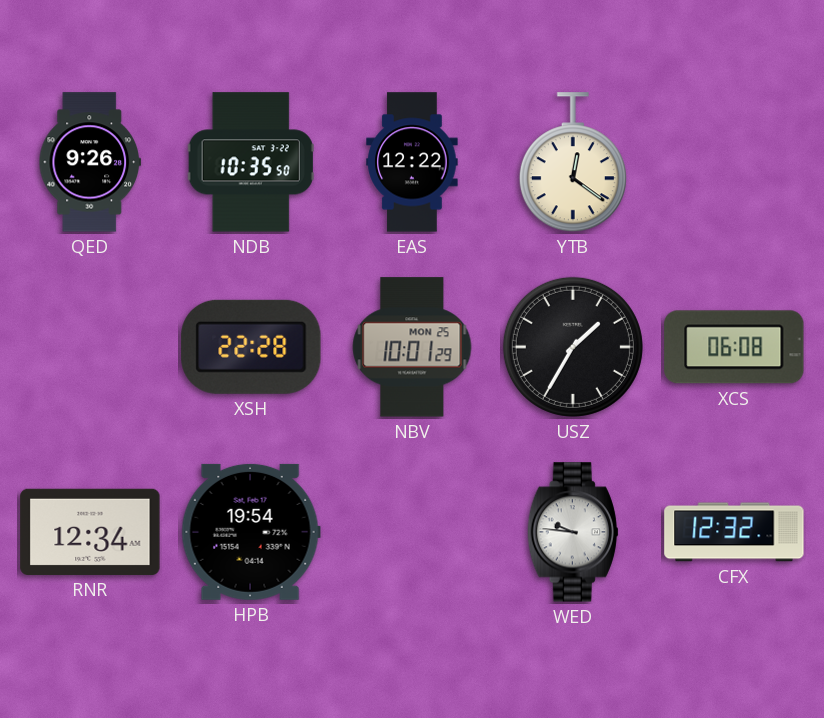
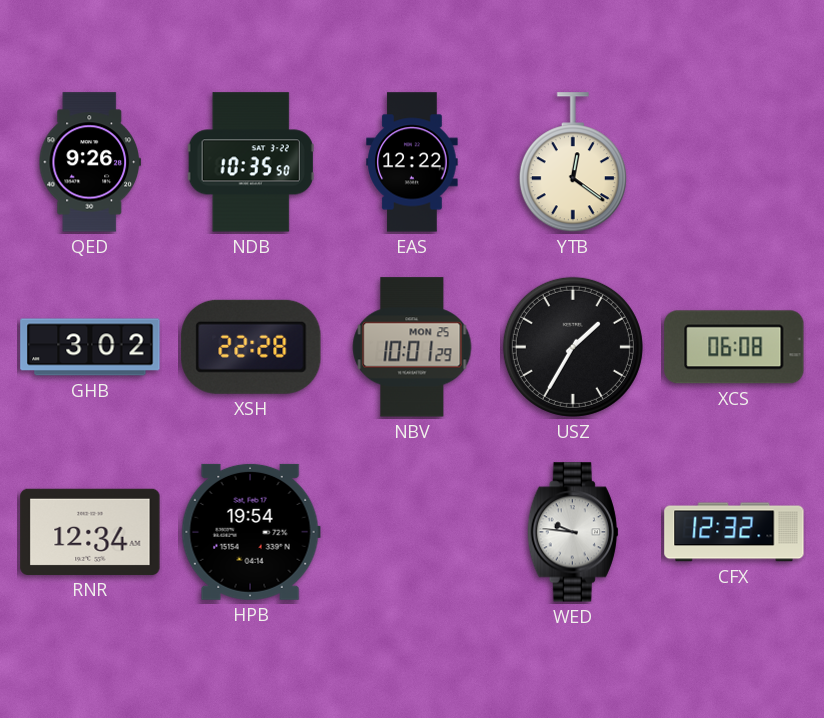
GHB: none -> 3:02
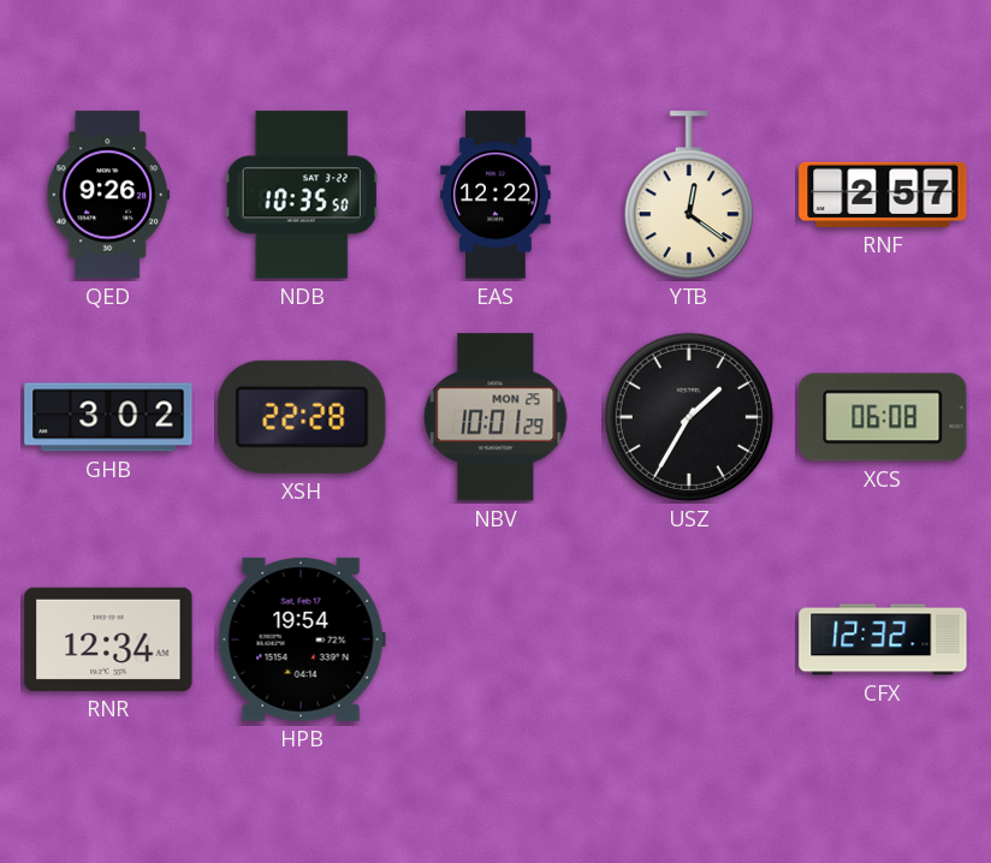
RNF: none -> 2:57
WED: 9:46 -> none
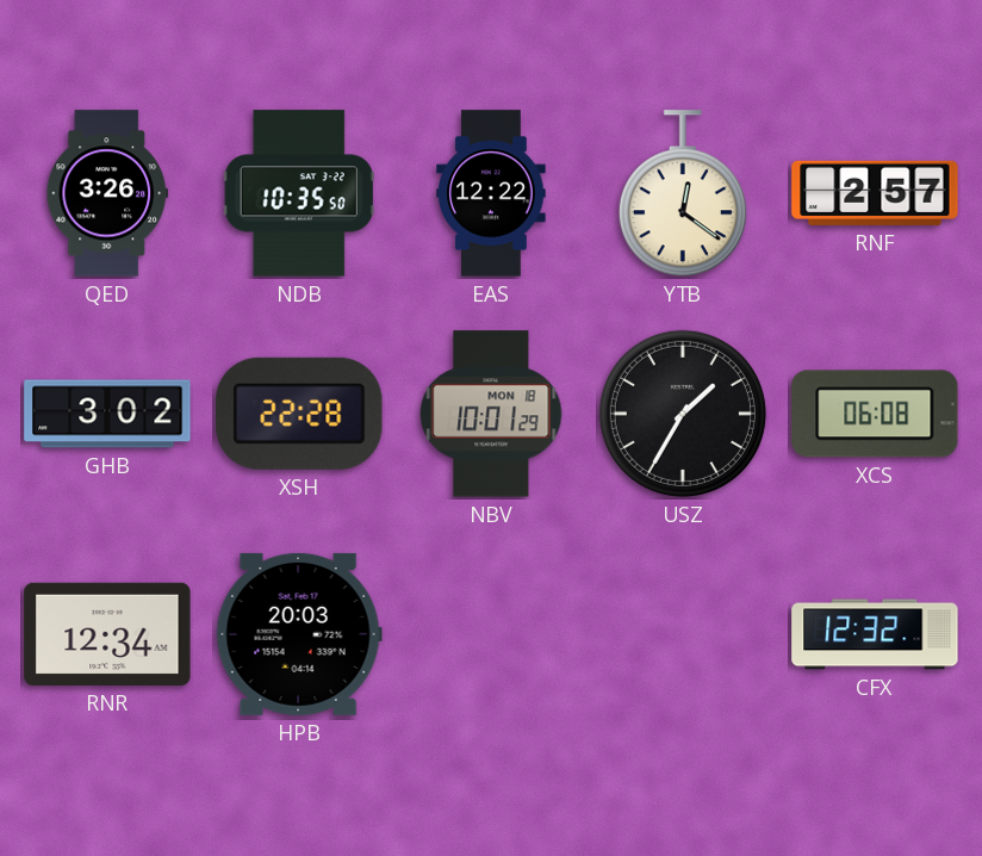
QED: 9:26 -> 3:26
NBV date: MON 25 -> MON 18
HPB: 19:54 -> 20:03
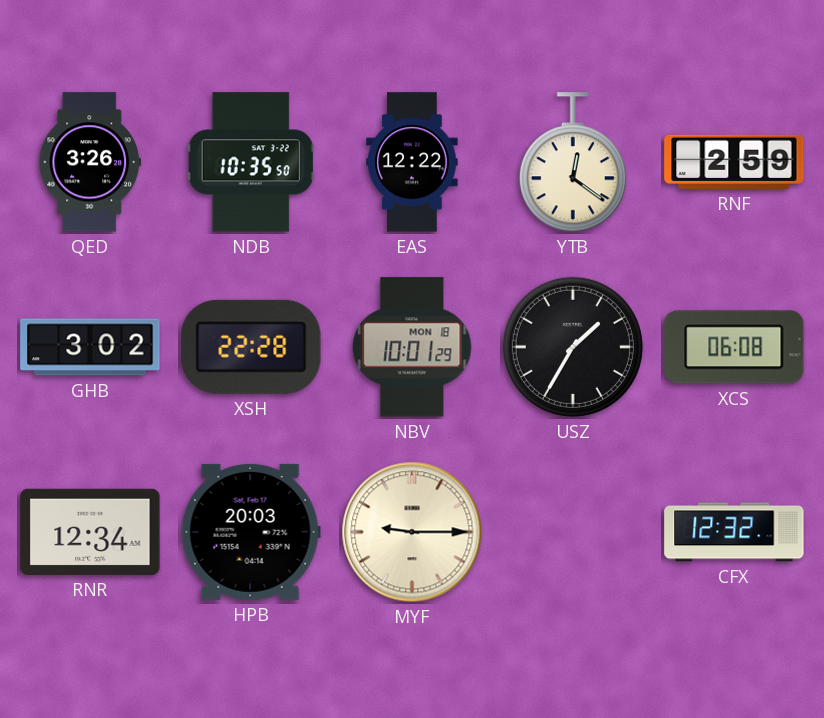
RNF: 2:57 -> 2:59
MYF: none -> 9:15
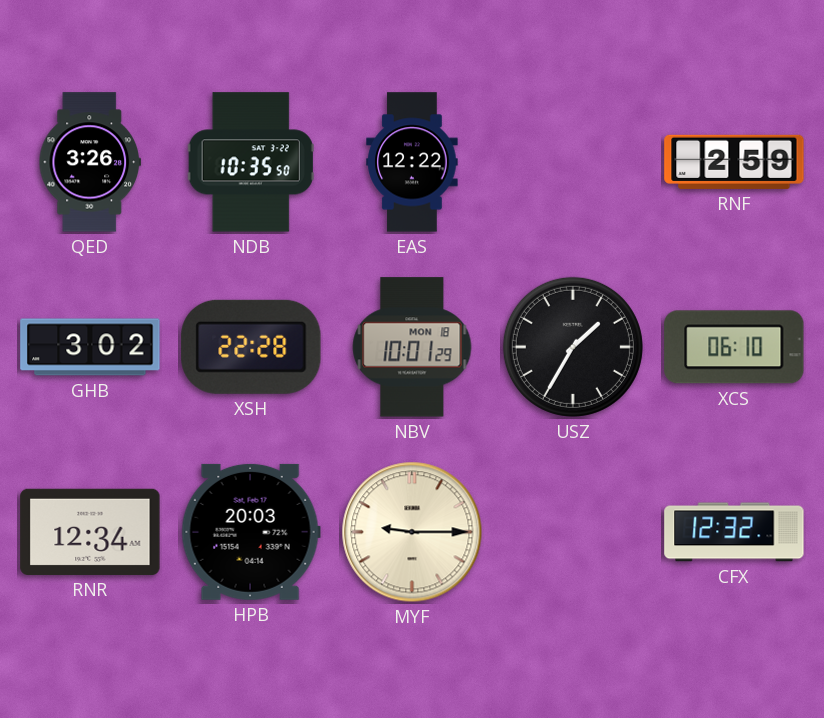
YTB: 12:21 -> none
XCS: 06:08 -> 06:10
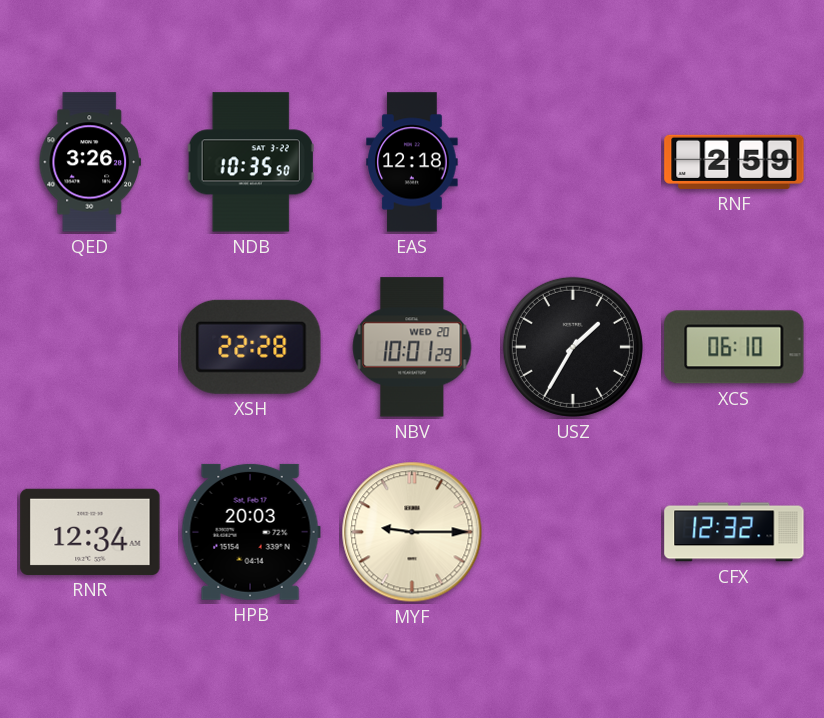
EAS: 12:22 -> 12:18
GHB: 3:02 -> none
NBV date: MON 18 -> WED 20
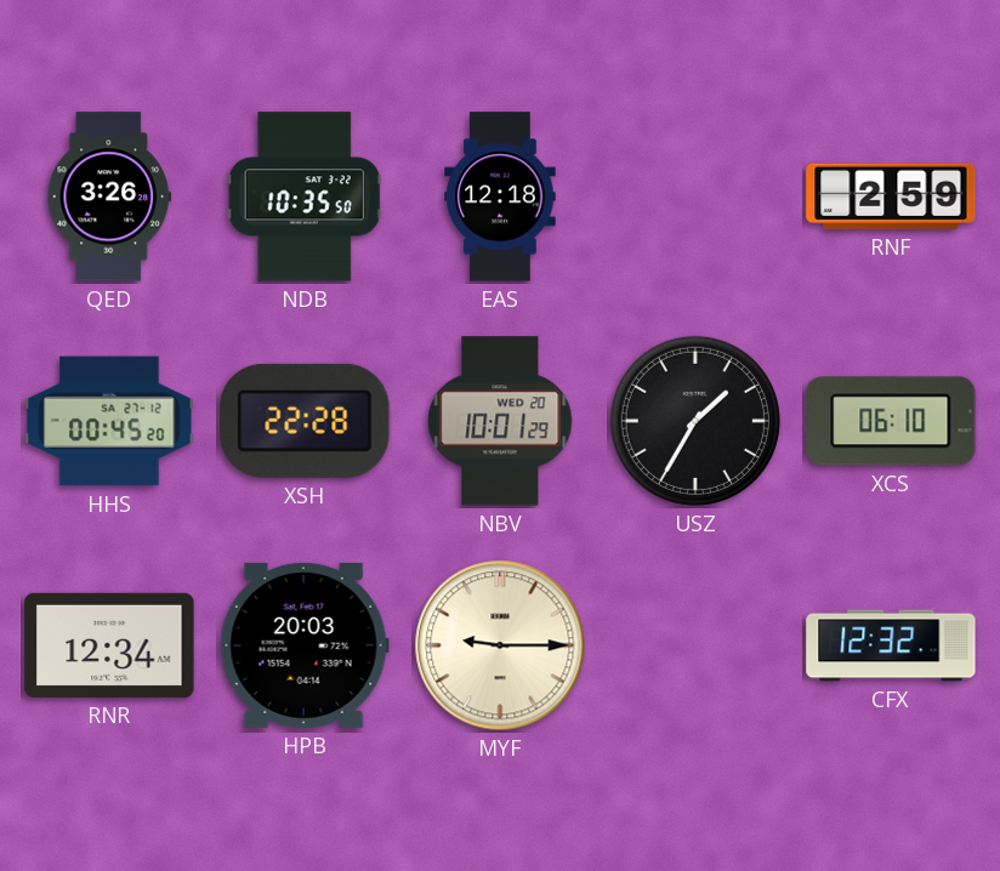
HHS: none -> 00:45
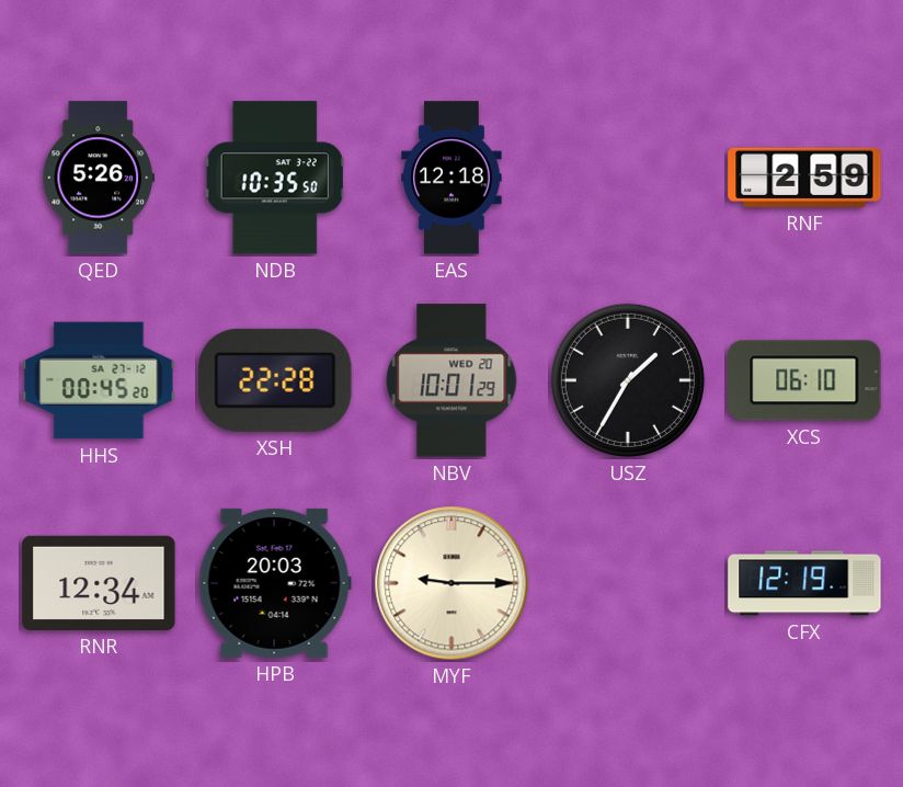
QED: 3:26 -> 5:26
CFX: 12:32 -> 12:19
